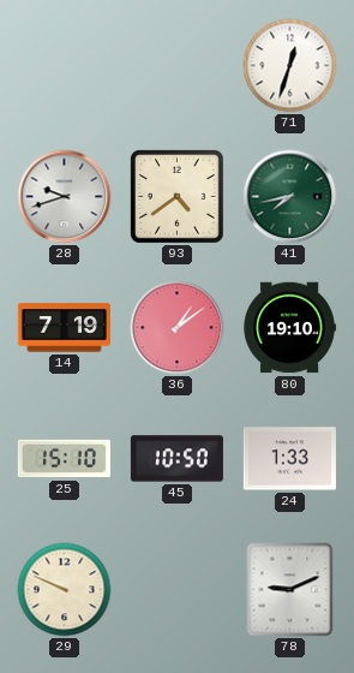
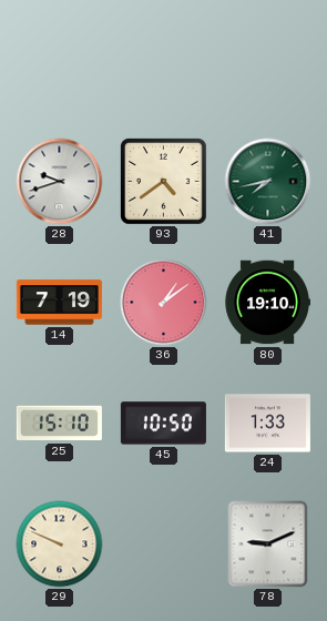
71: 12:33 -> none
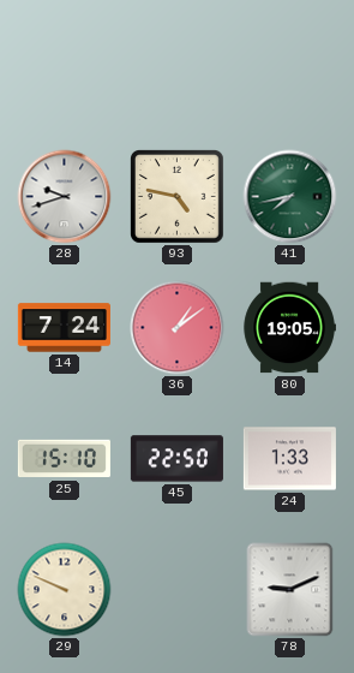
93: 4:39 -> 4:47
14: 7:19 -> 7:24
80: 19:10 -> 19:05
45: 10:50 -> 22:50
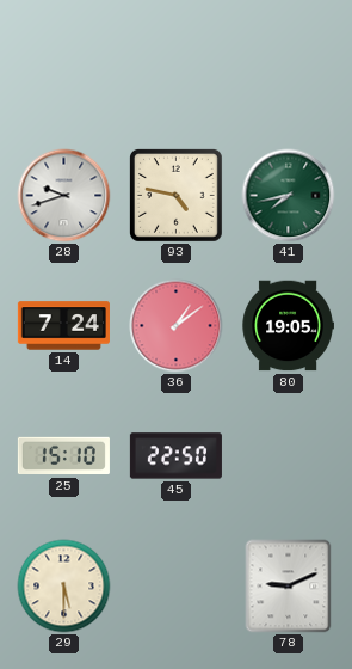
24: 1:33 -> none
29: 9:49 -> 5:30
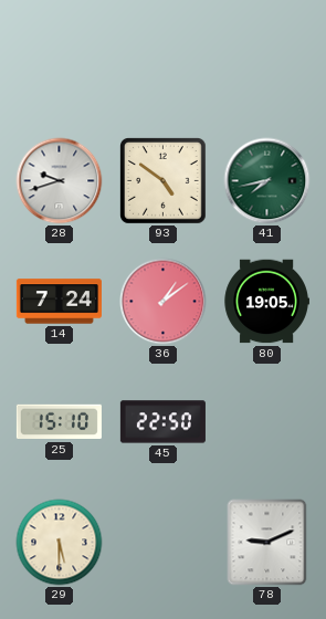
93: 4:47 -> 4:51
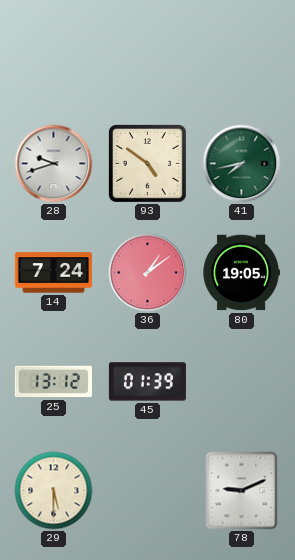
25: 15:10 -> 13:12
45: 22:50 -> 01:39
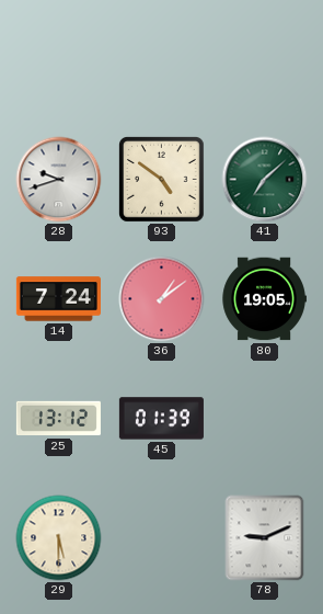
41: 7:43 -> 7:08
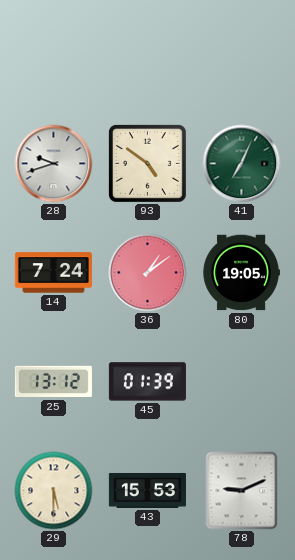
41: 7:08 -> 7:04
43: none -> 15:53
